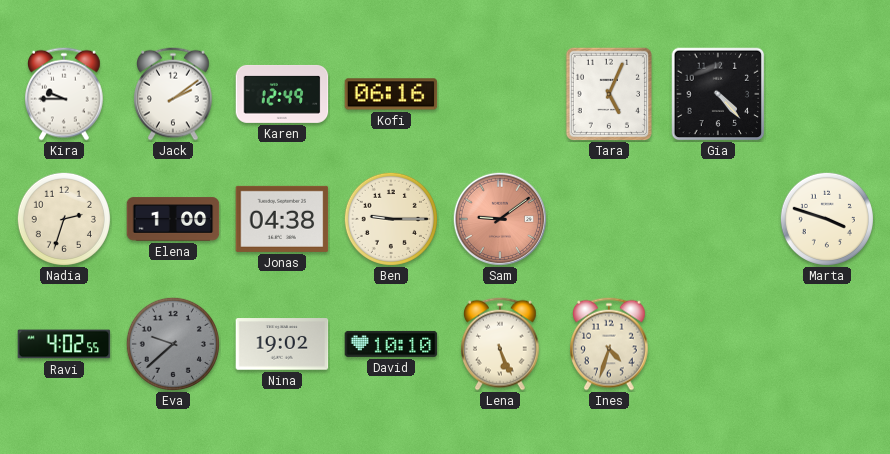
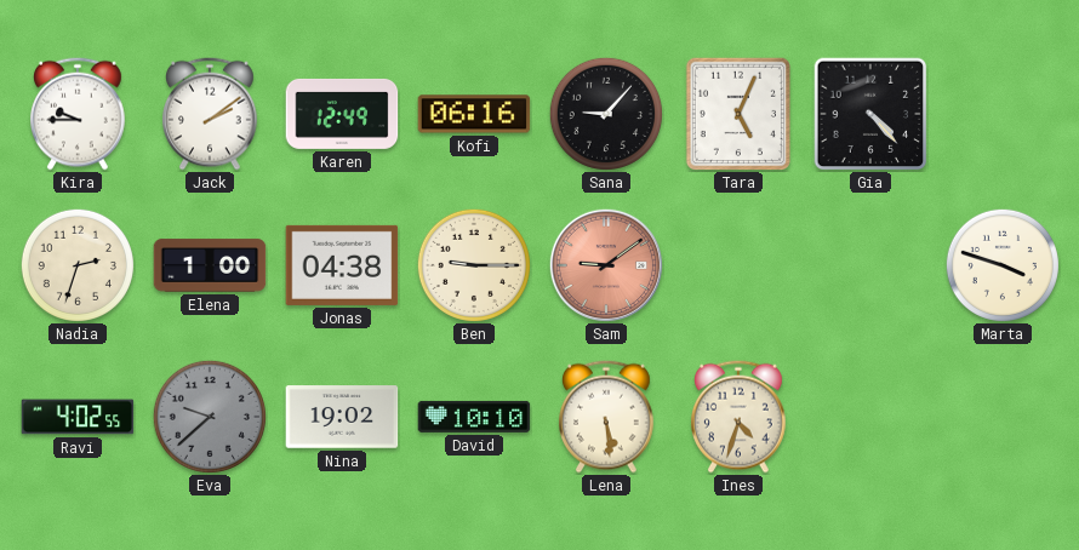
Sana: none -> 9:07
Lena: 5:26 -> 5:29
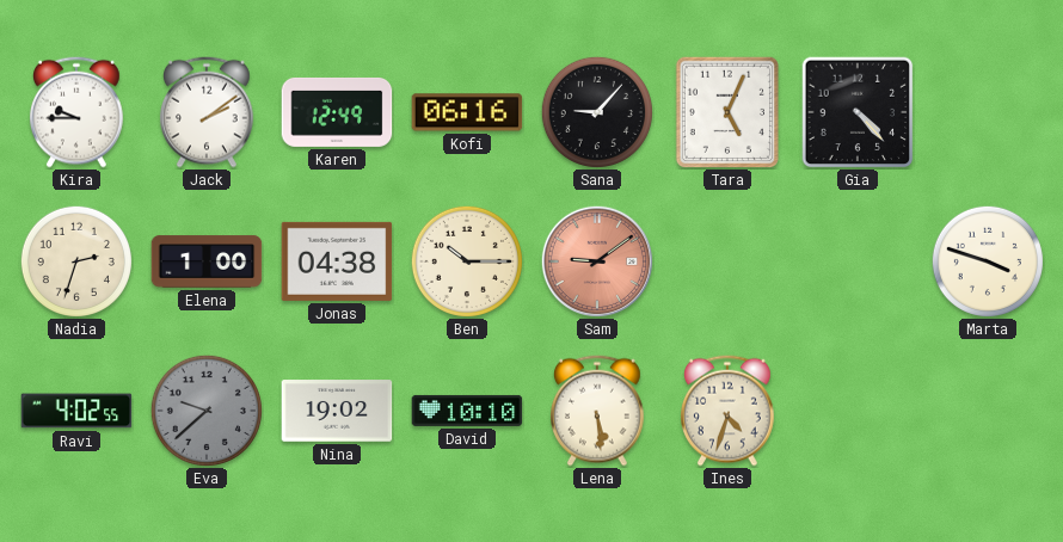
Ben: 9:15 -> 10:15
